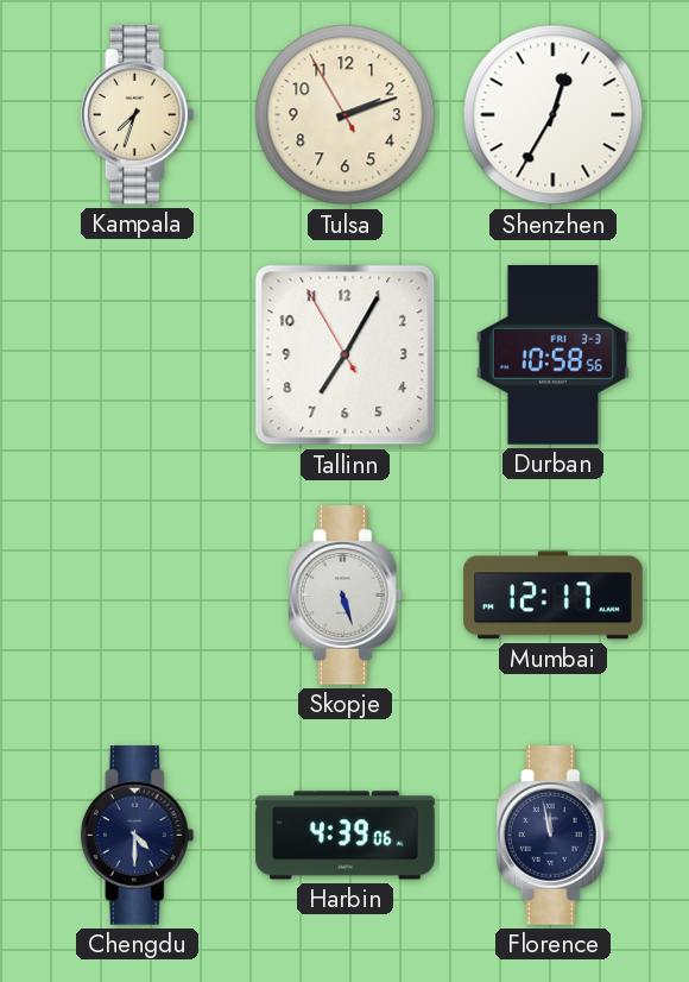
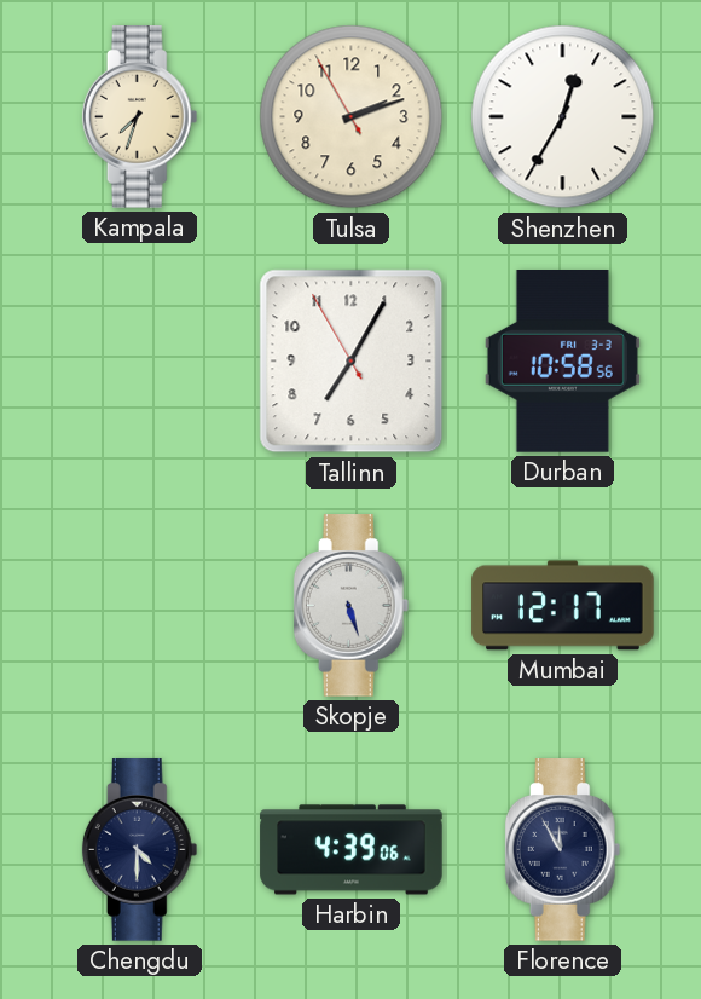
Florence: 11:58 -> 11:55
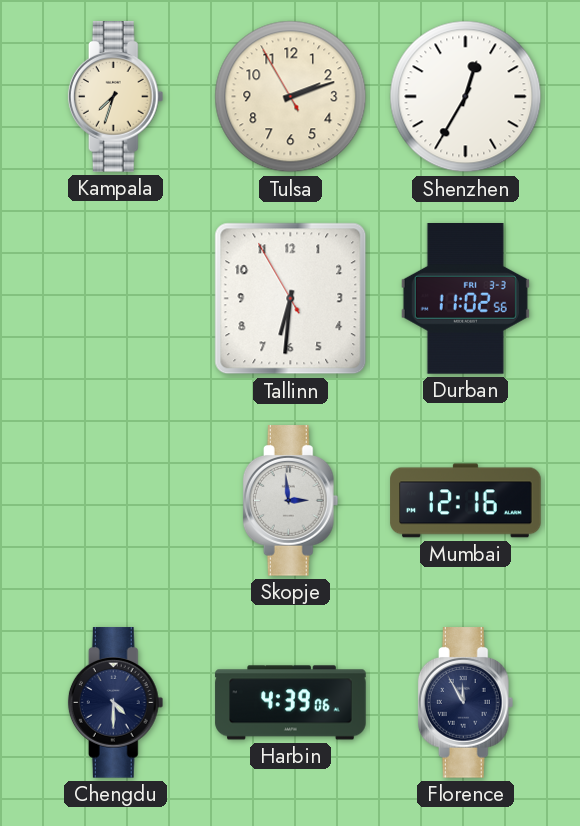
Tallinn: 7:04 -> 6:30
Durban: 10:58 -> 11:02
Skopje: 5:27 -> 2:59
Mumbai: 12:17 -> 12:16
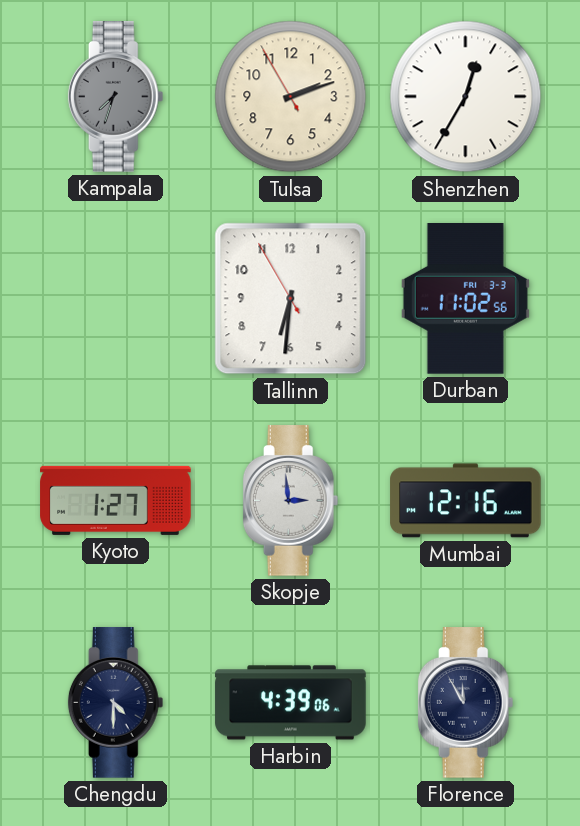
Kampala dial: cream -> grey
Kyoto: none -> 1:27
